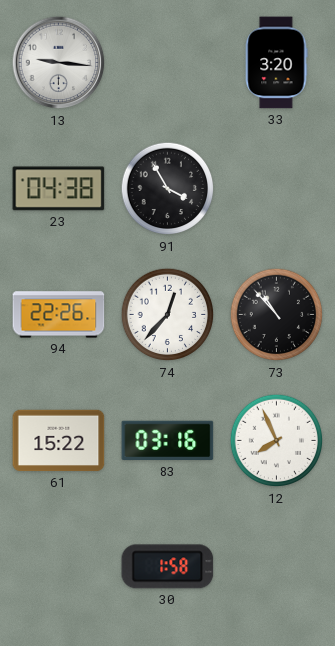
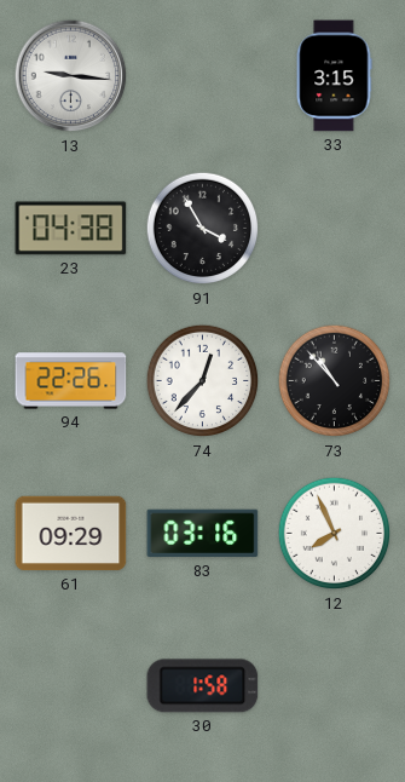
33: 3:20 -> 3:15
61: 15:22 -> 09:29
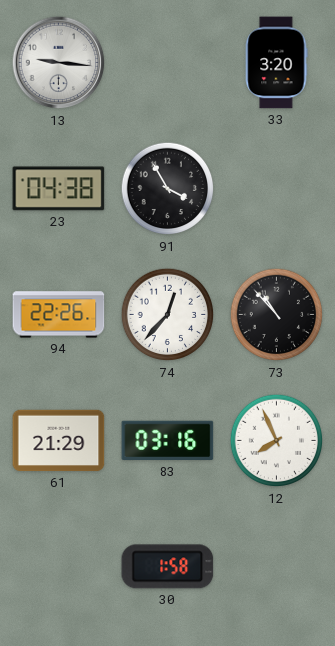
33: 3:15 -> 3:20
61: 09:29 -> 21:29
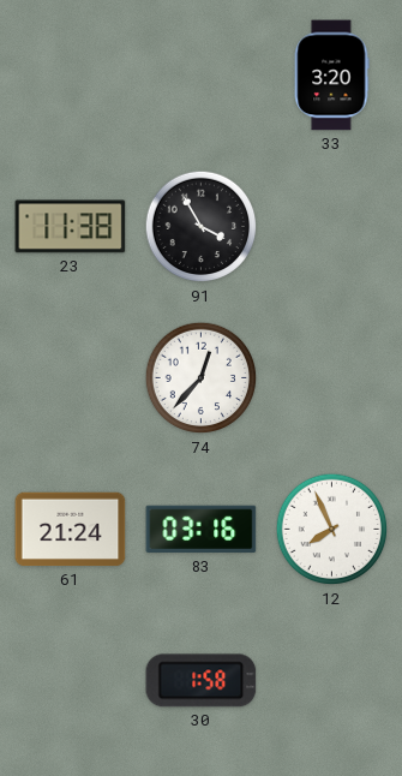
13: 9:16 -> none
23: 04:38 -> 11:38
94: 22:26 -> none
73: 10:53 -> none
61: 21:29 -> 21:24
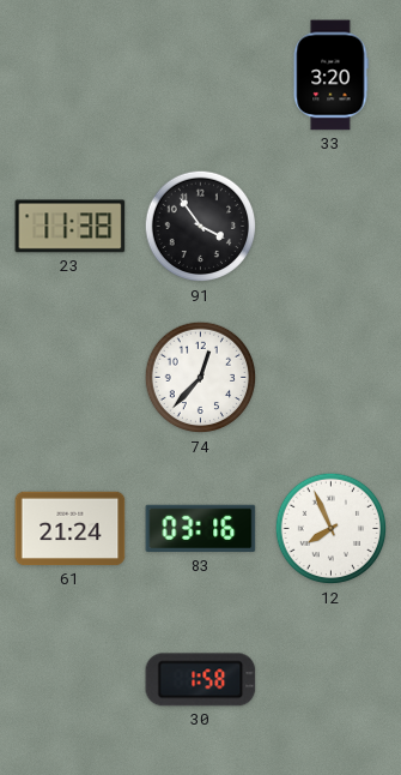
91: 3:55 -> 3:54
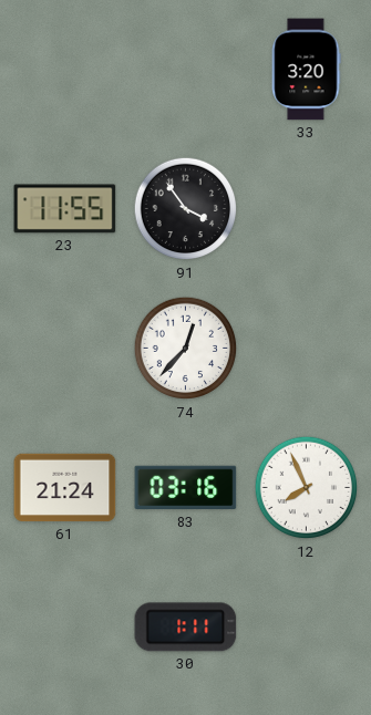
23: 11:38 -> 11:55
30: 1:58 -> 1:11
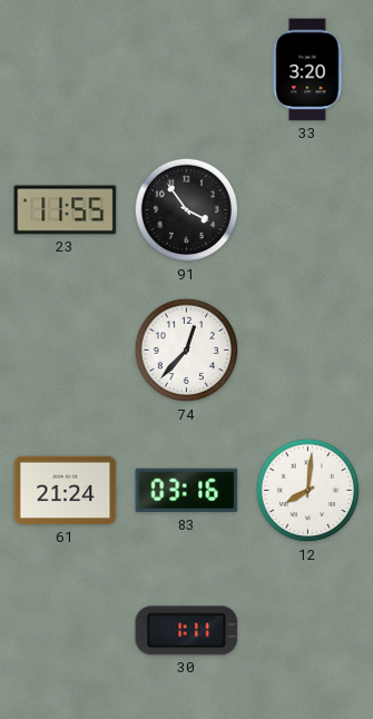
12: 7:56 -> 8:01
